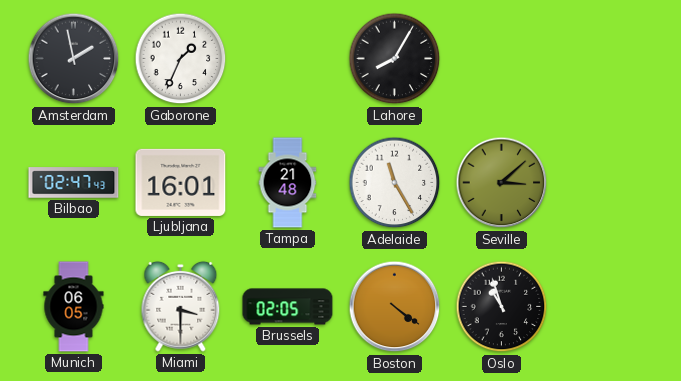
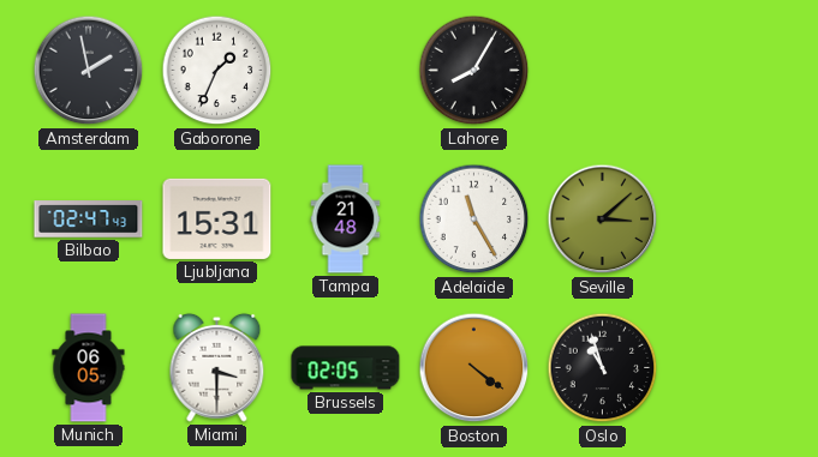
Ljubljana: 16:01 -> 15:31
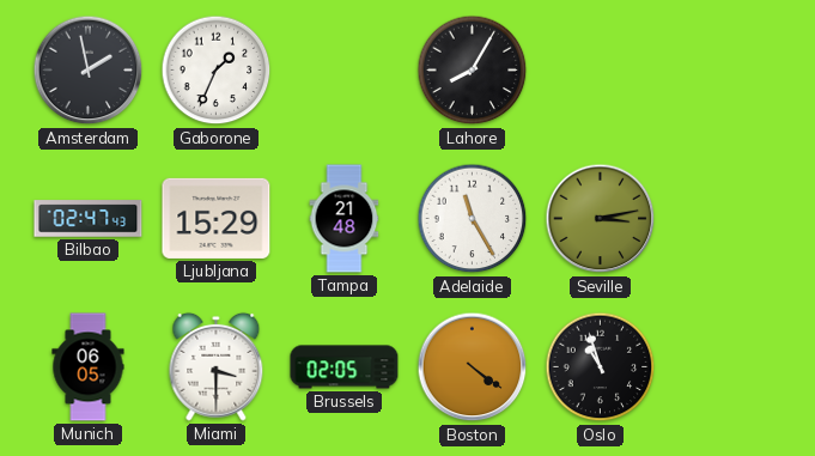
Ljubljana: 15:31 -> 15:29
Seville: 3:08 -> 3:13
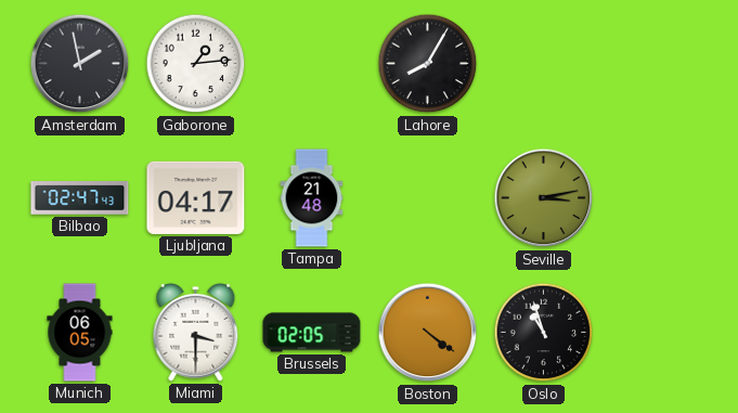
Gaborone: 1:34 -> 1:14
Ljubljana: 15:29 -> 04:17
Adelaide: 11:25 -> none
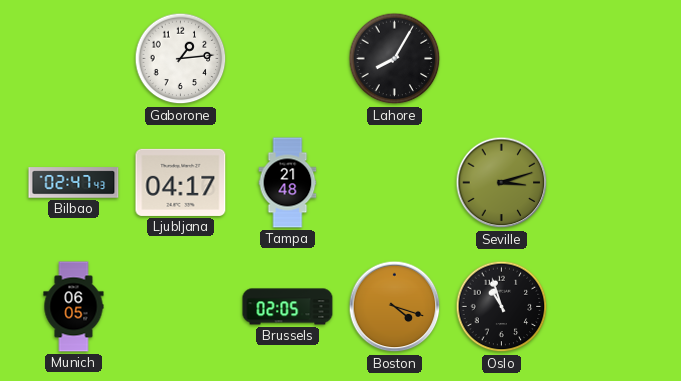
Amsterdam: 1:58 -> none
Seville: 3:13 -> 3:12
Miami: 3:30 -> none
Boston: 4:21 -> 4:18
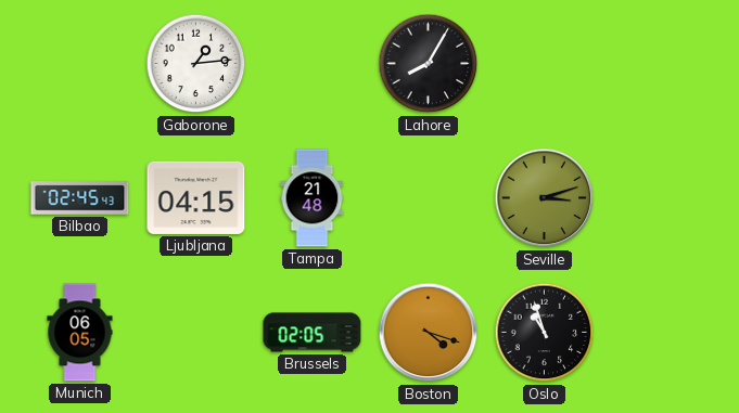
Bilbao: 02:47 -> 02:45
Ljubljana: 04:17 -> 04:15
